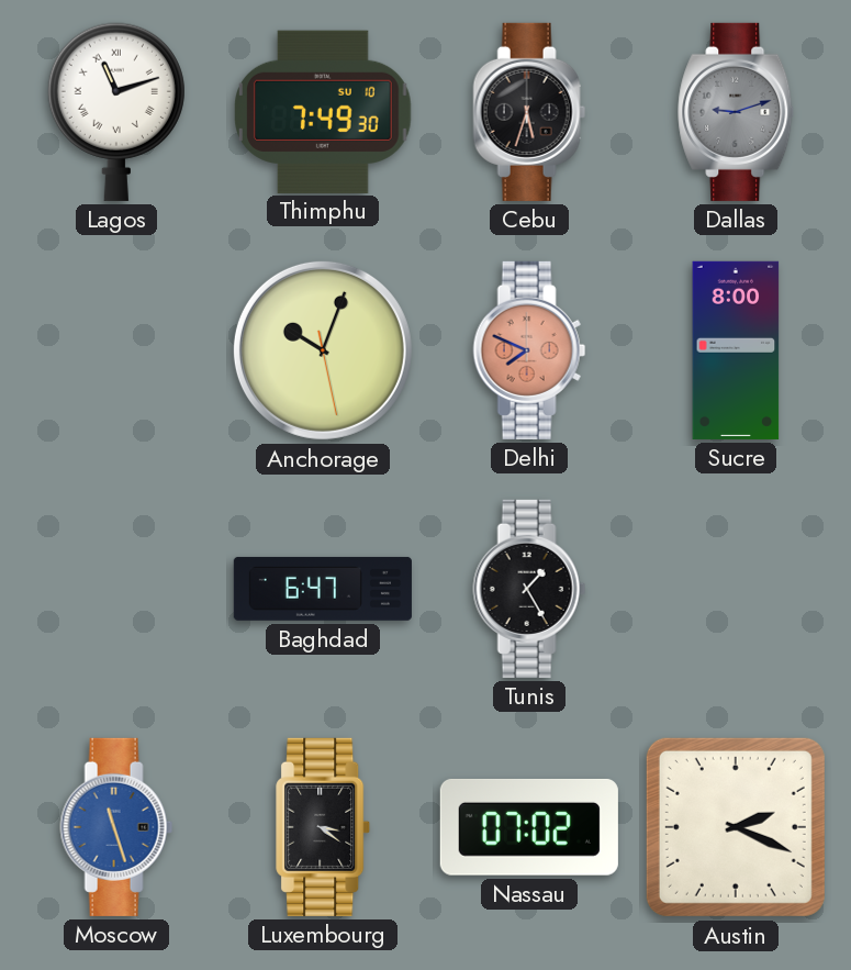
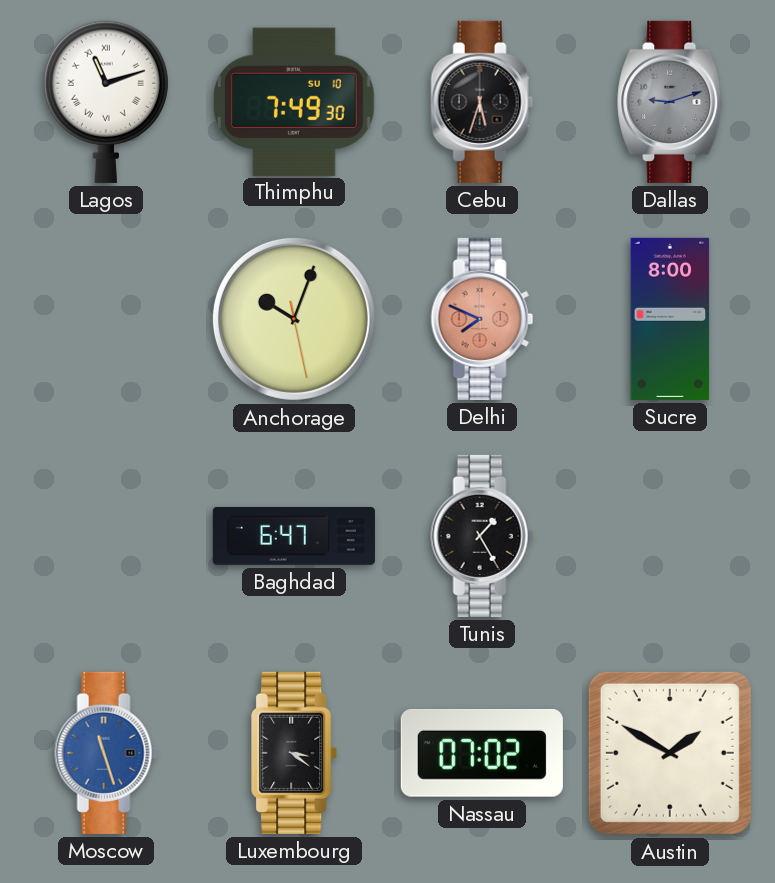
Austin: 2:19 -> 1:50
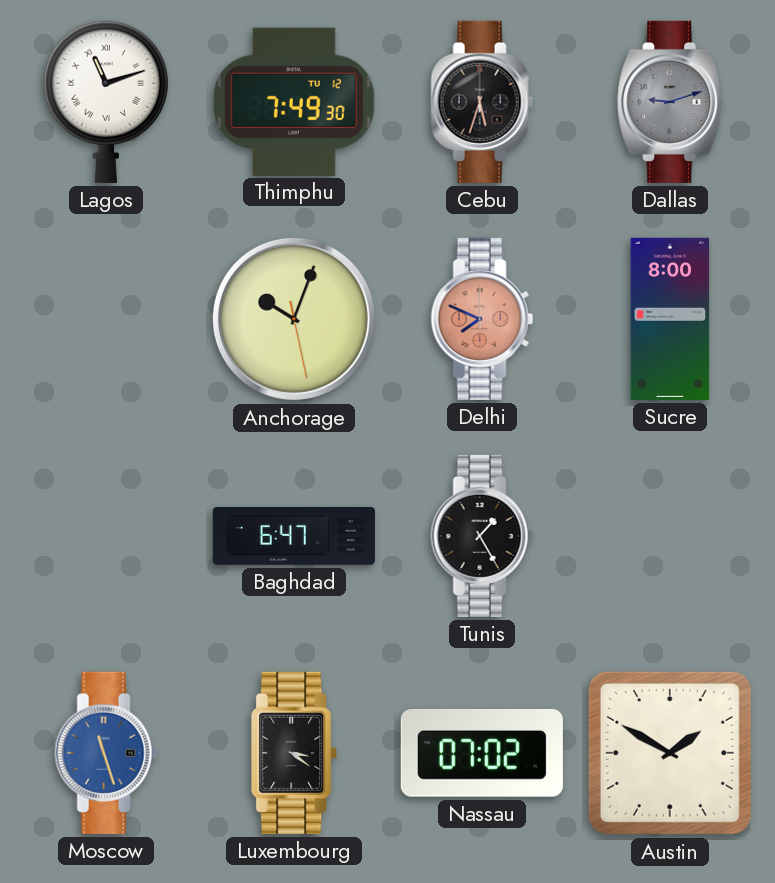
Thimphu date: SU 10 -> TU 12
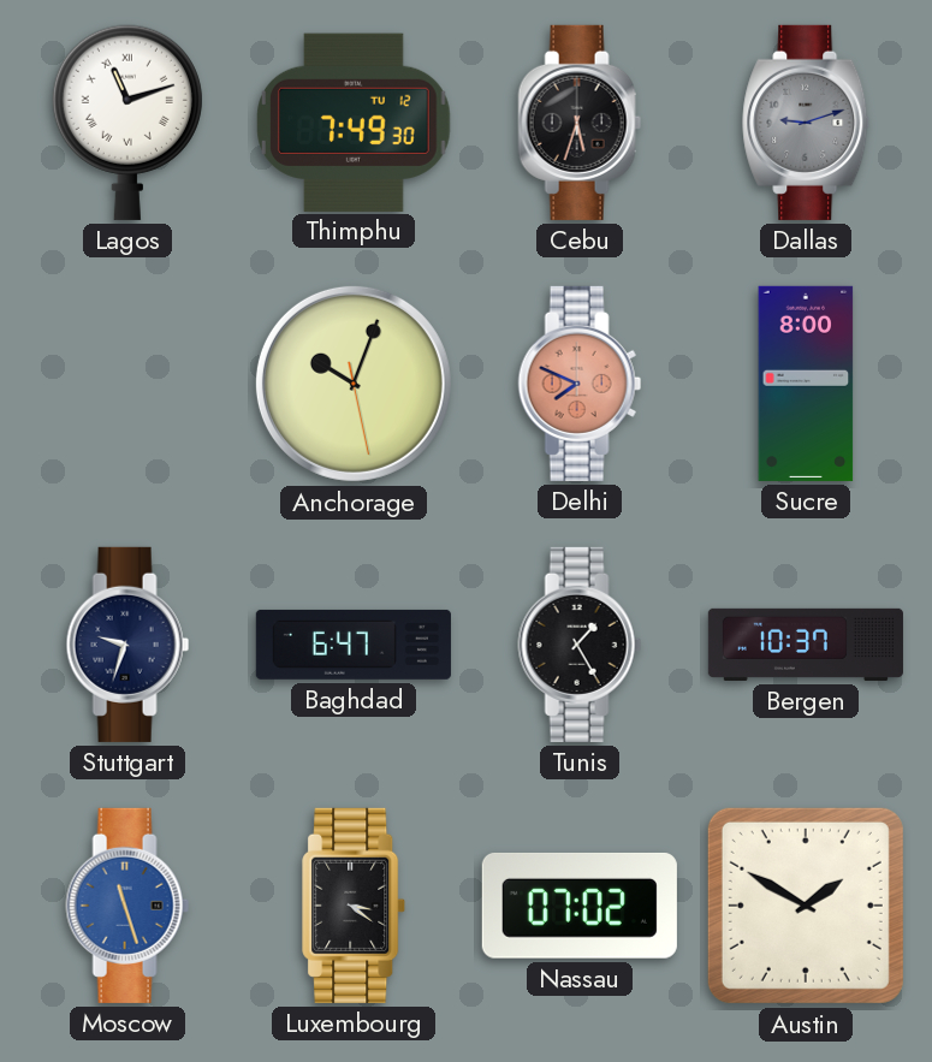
Stuttgart: none -> 9:33
Bergen: none -> 10:37
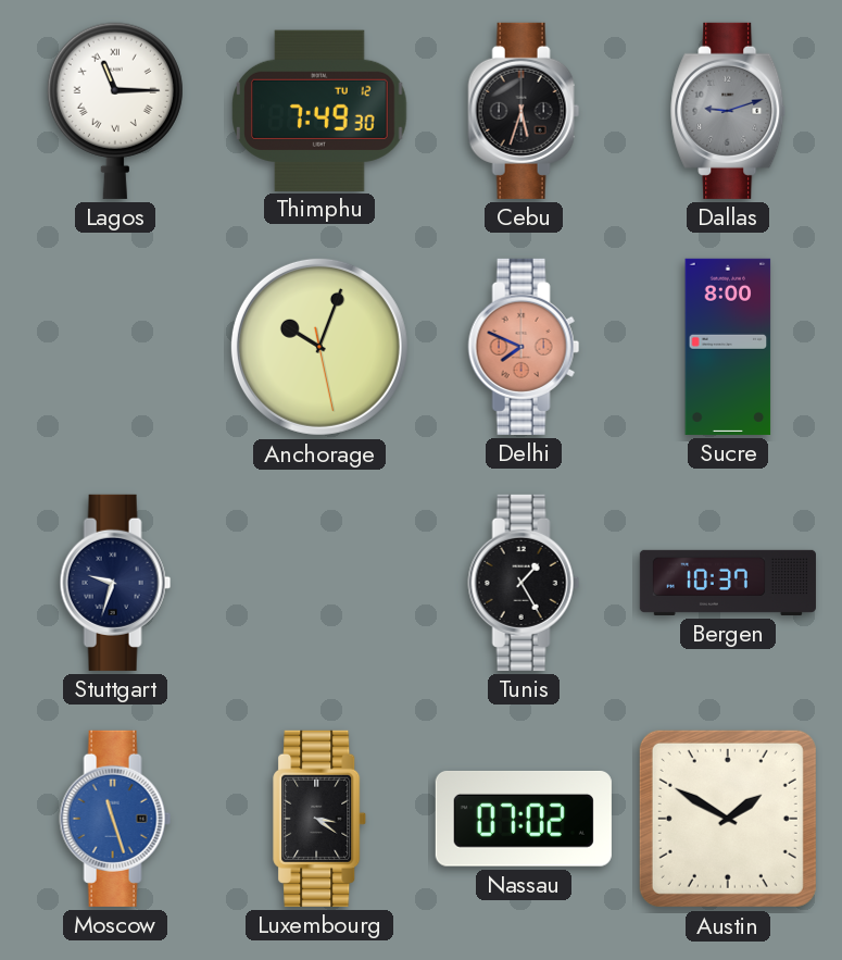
Lagos: 11:12 -> 11:15
Baghdad: 6:47 -> none
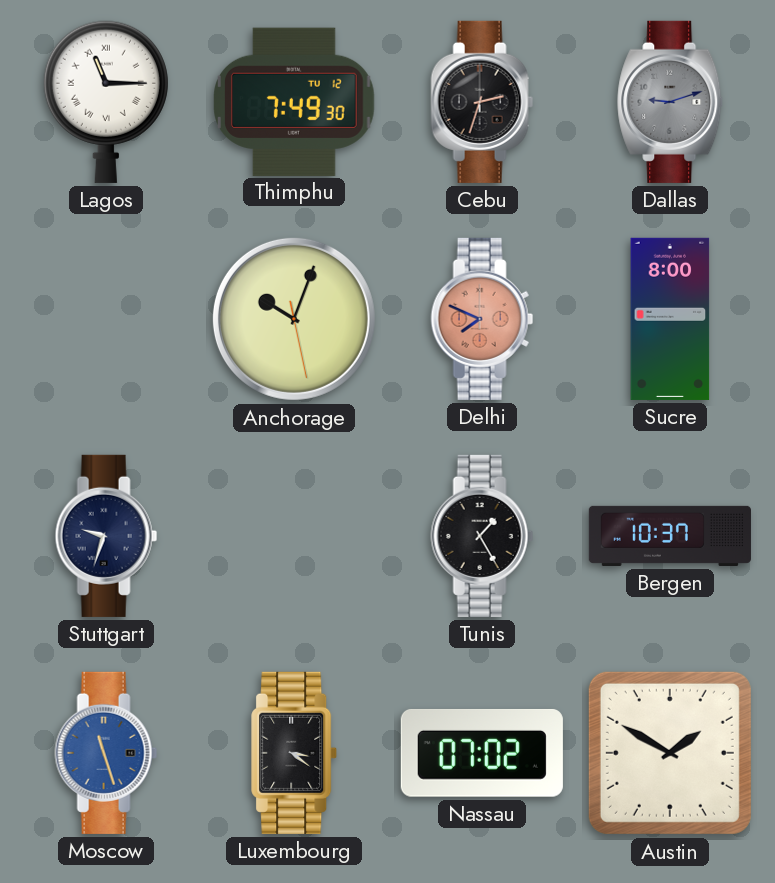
Cebu: 5:33 -> 2:33
